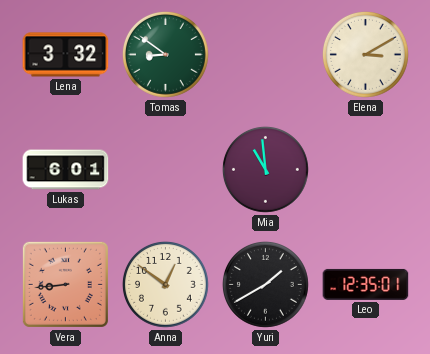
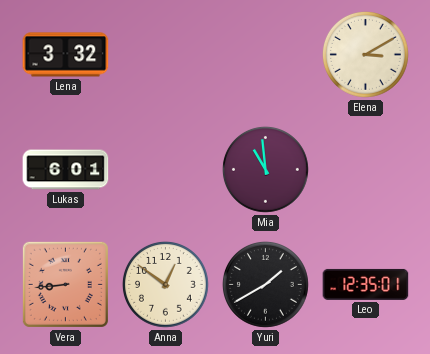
Tomas: 8:51 -> none
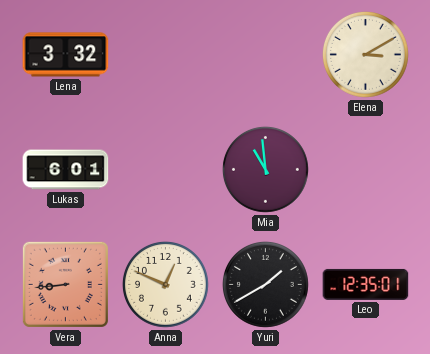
Anna: 12:51 -> 12:49
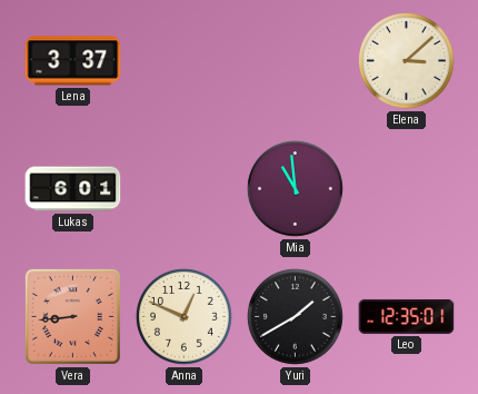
Lena: 3:32 -> 3:37
Elena: 3:10 -> 3:08
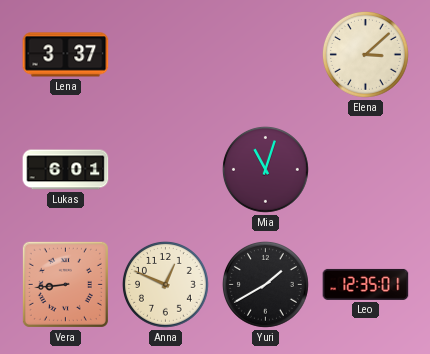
Mia: 10:59 -> 11:03
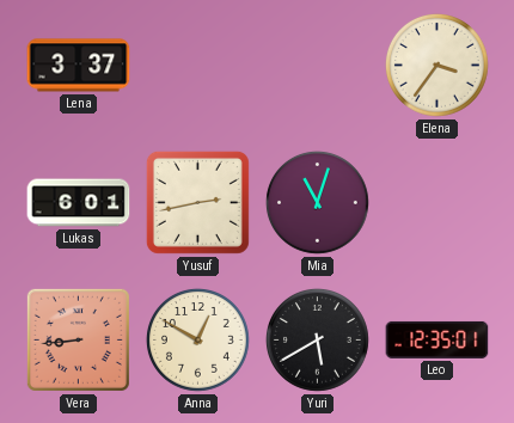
Elena: 3:08 -> 3:36
Yusuf: none -> 2:43
Anna: 12:49 -> 12:50
Yuri: 1:40 -> 5:40
